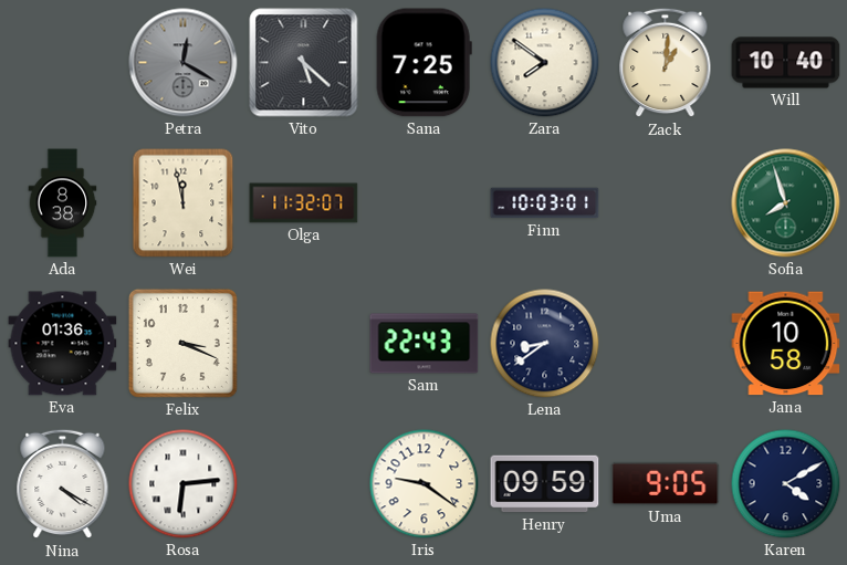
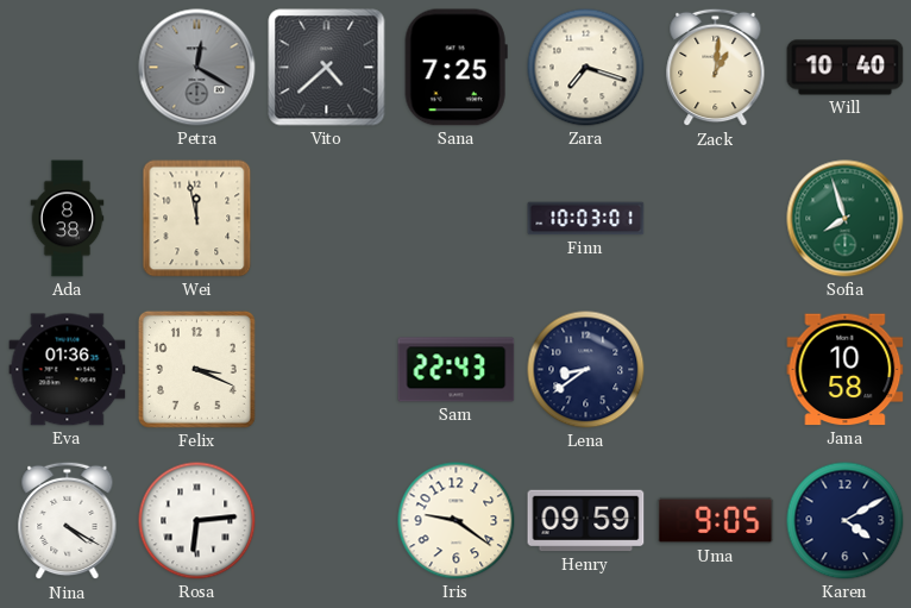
Vito: 5:22 -> 4:38
Zara: 7:51 -> 7:18
Olga: 11:32 -> none
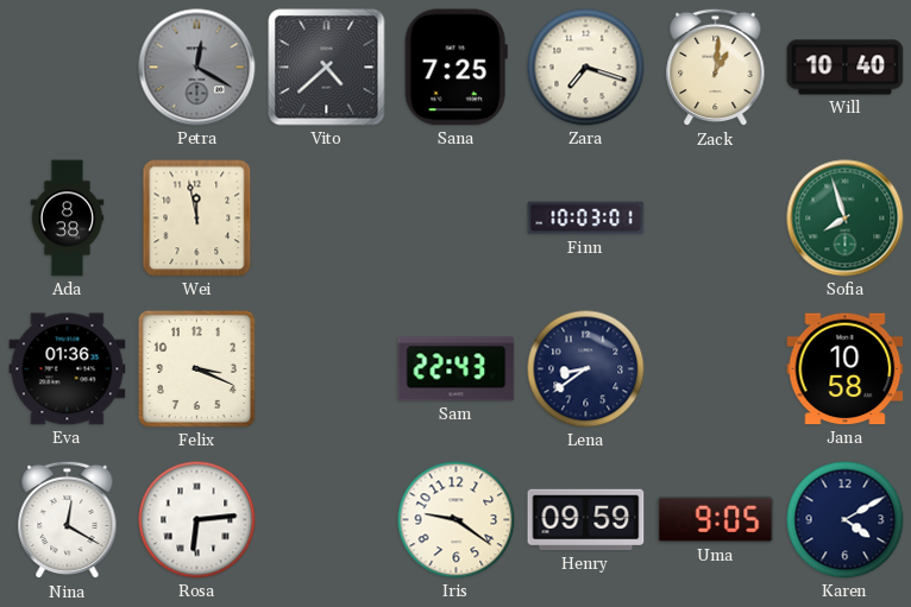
Nina: 4:20 -> 12:20
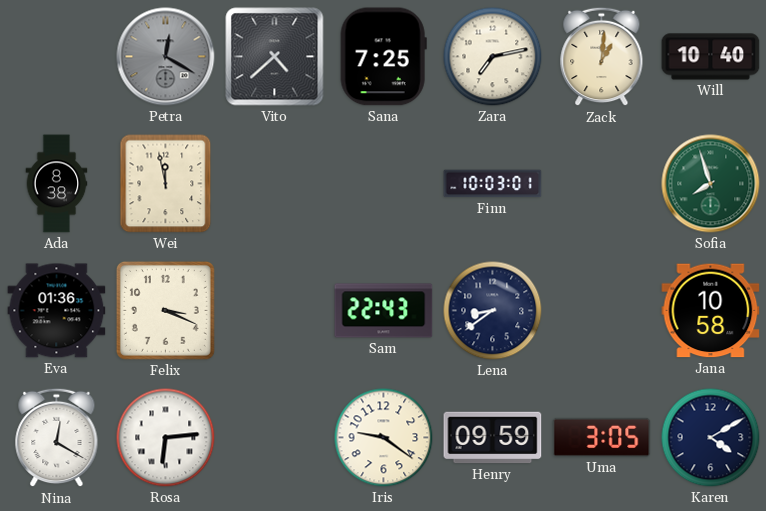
Zara: 7:18 -> 7:13
Uma: 9:05 -> 3:05
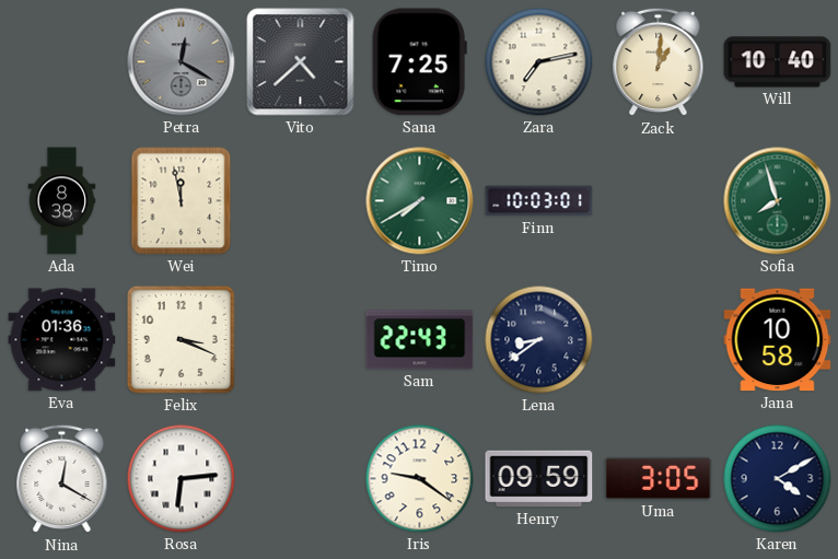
Timo: none -> 7:40
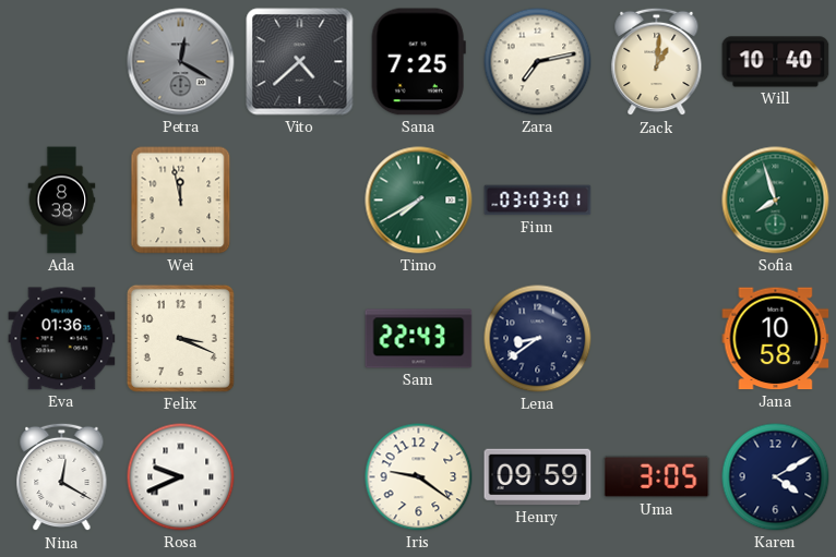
Finn: 10:03 -> 03:03
Rosa: 6:14 -> 9:41
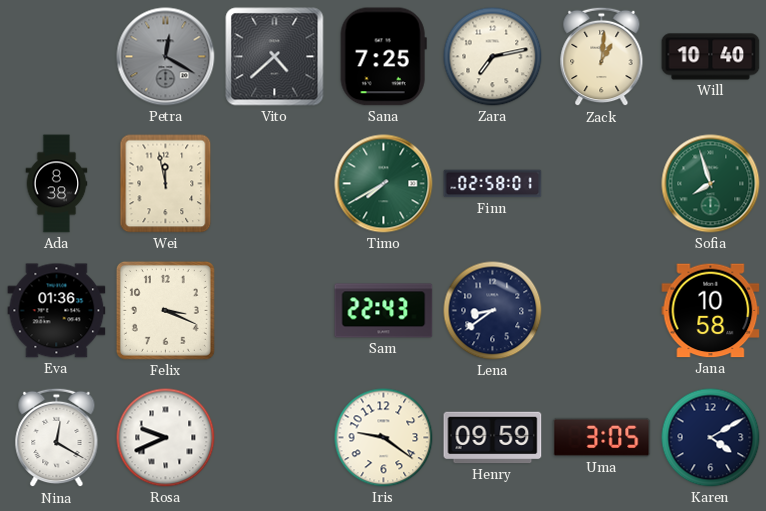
Finn: 03:03 -> 02:58
